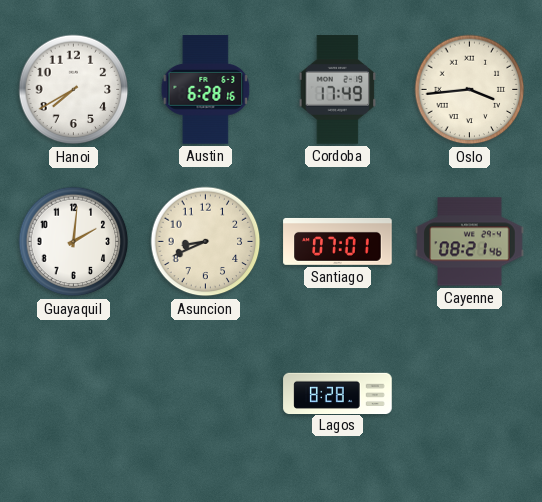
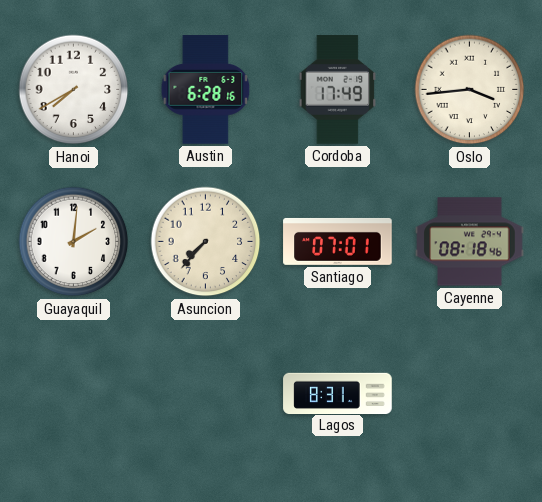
Asuncion: 8:41 -> 7:37
Cayenne: 08:21 -> 08:18
Lagos: 8:28 -> 8:31
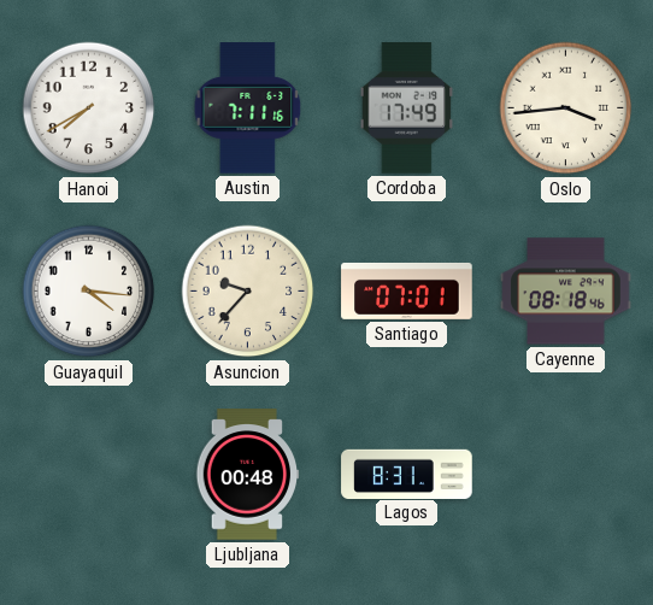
Austin: 6:28 -> 7:11
Guayaquil: 2:01 -> 4:16
Asuncion: 7:37 -> 9:37
Ljubljana: none -> 00:48
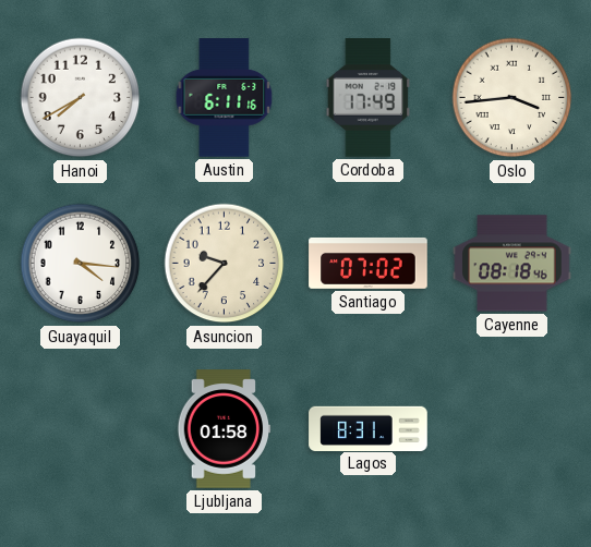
Austin: 7:11 -> 6:11
Santiago: 07:01 -> 07:02
Ljubljana: 00:48 -> 01:58
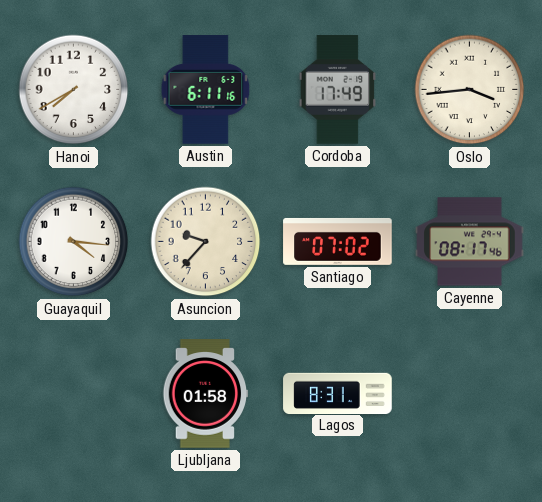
Cayenne: 08:18 -> 08:17
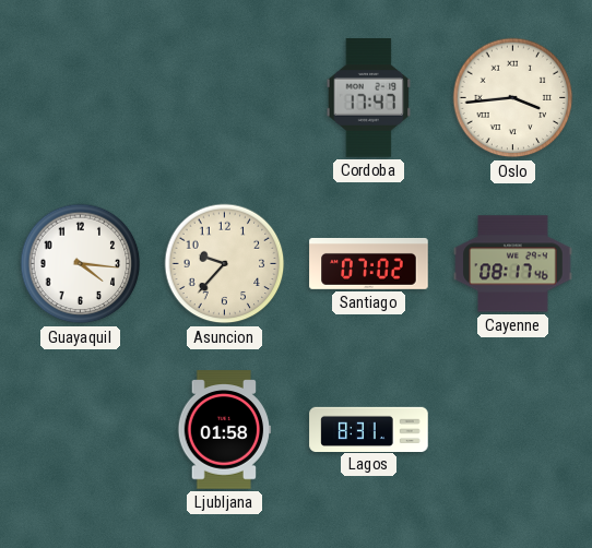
Hanoi: 7:40 -> none
Austin: 6:11 -> none
Cordoba: 17:49 -> 17:47
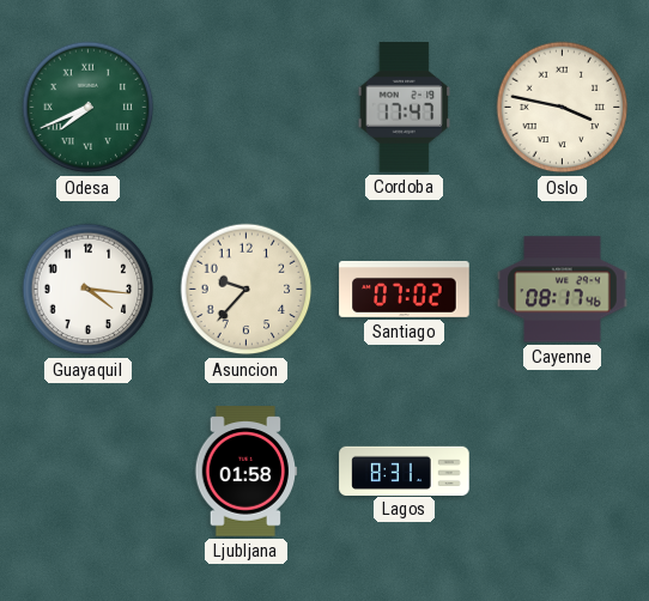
Odesa: none -> 7:41
Oslo: 3:44 -> 3:47
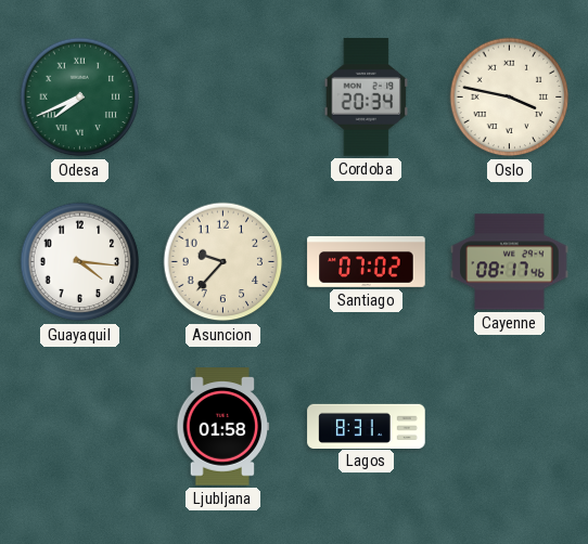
Cordoba: 17:47 -> 20:34
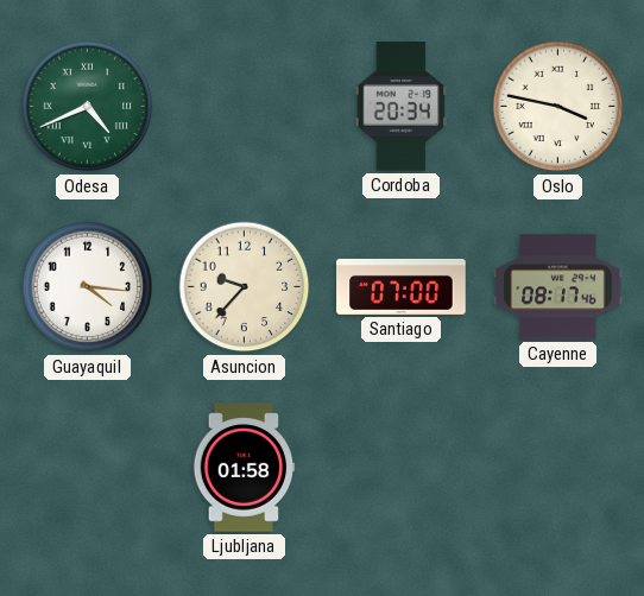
Odesa: 7:41 -> 4:41
Santiago: 07:02 -> 07:00
Lagos: 8:31 -> none
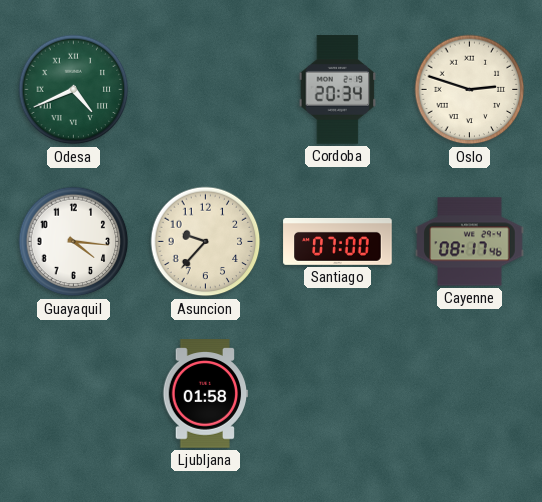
Oslo: 3:47 -> 2:48
